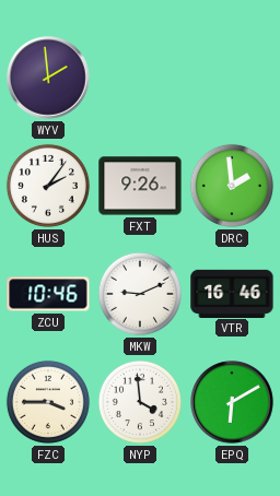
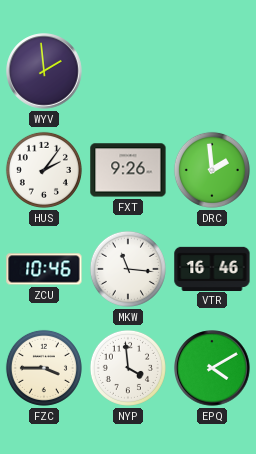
MKW: 9:11 -> 11:16
EPQ: 6:10 -> 4:10
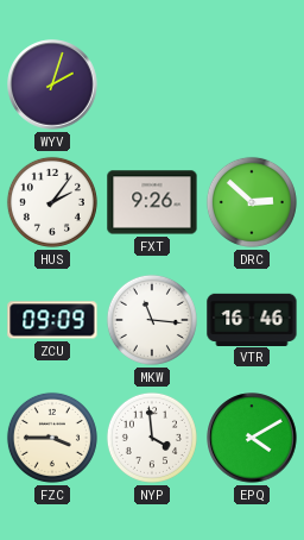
WYV: 1:59 -> 2:03
DRC: 1:59 -> 2:52
ZCU: 10:46 -> 09:09
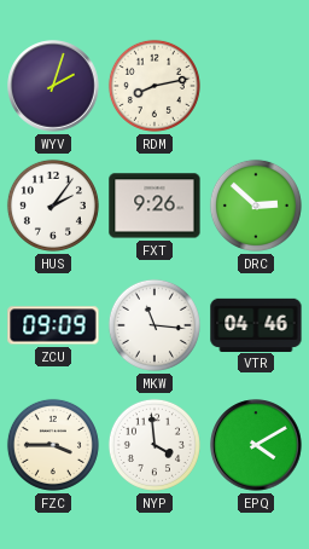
RDM: none -> 8:13
VTR: 16:46 -> 04:46
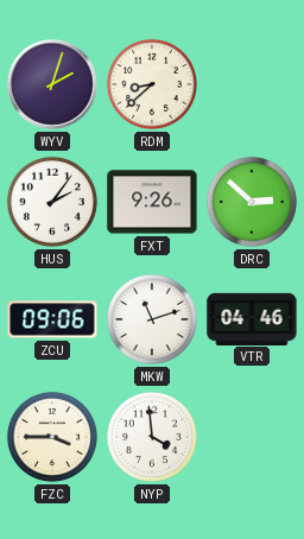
RDM: 8:13 -> 8:38
ZCU: 09:09 -> 09:06
MKW: 11:16 -> 11:12
EPQ: 4:10 -> none
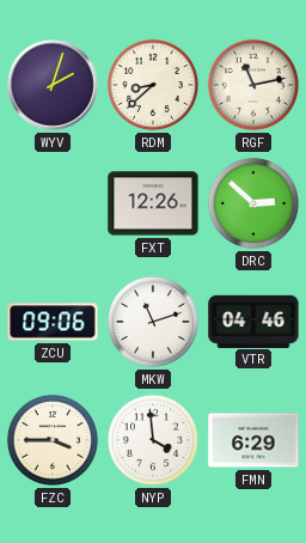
RGF: none -> 11:13
HUS: 2:06 -> none
FXT: 9:26 -> 12:26
FMN: none -> 6:29
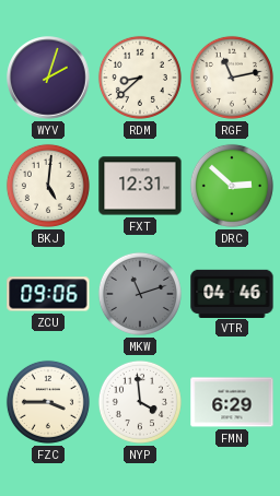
BKJ: none -> 5:01
FXT: 12:26 -> 12:31
MKW dial: white -> grey
